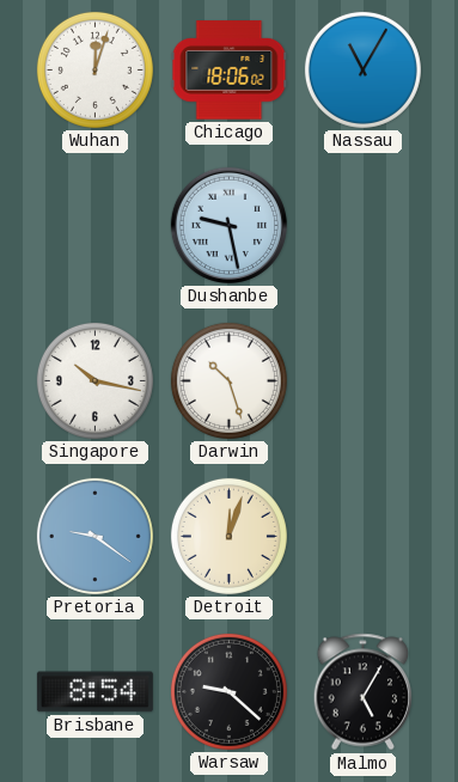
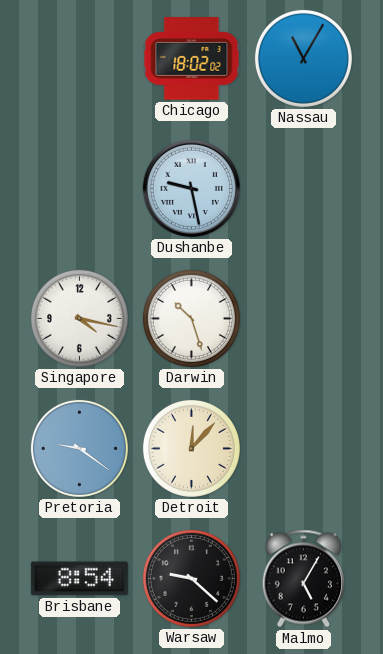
Wuhan: 12:03 -> none
Chicago: 18:06 -> 18:02
Singapore: 10:17 -> 4:17
Detroit: 12:03 -> 12:07
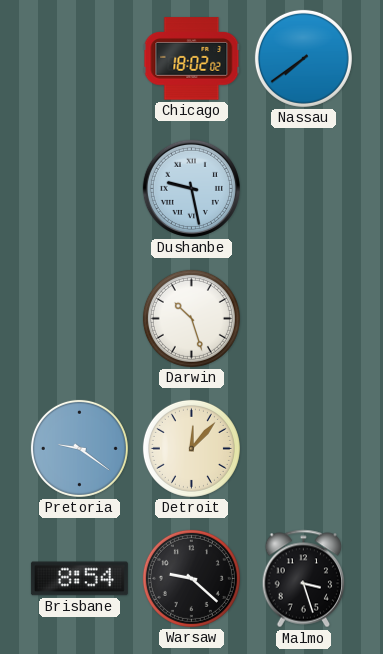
Nassau: 11:05 -> 7:39
Singapore: 4:17 -> none
Malmo: 5:05 -> 3:27
